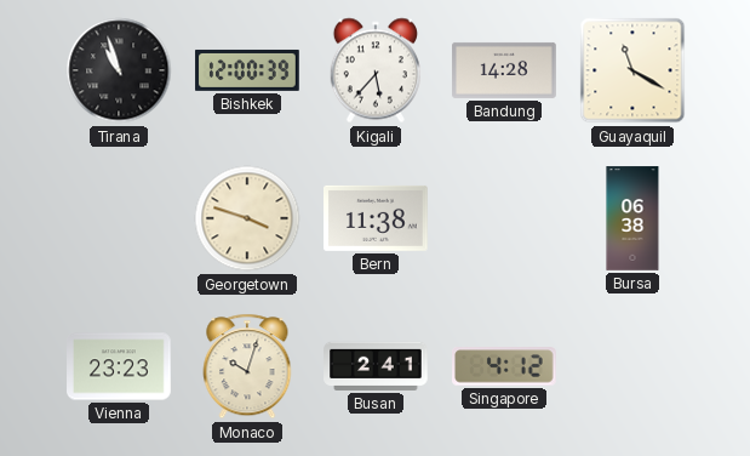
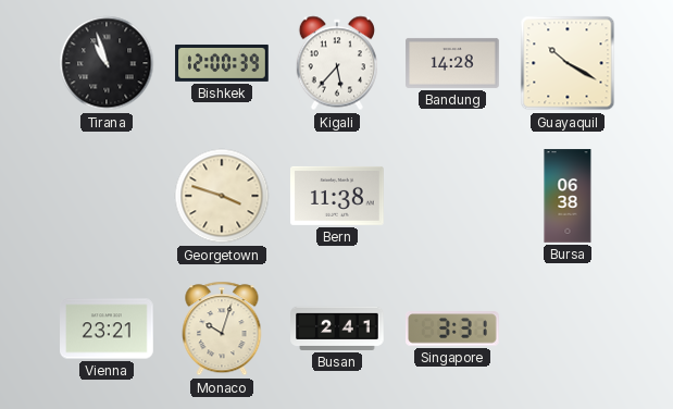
Guayaquil: 11:20 -> 10:20
Vienna: 23:23 -> 23:21
Singapore: 4:12 -> 3:31
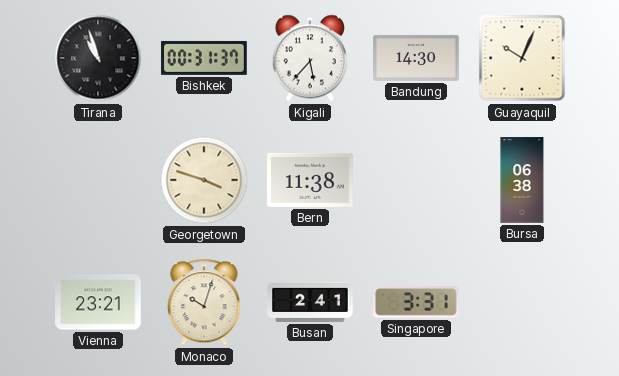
Bishkek: 12:00 -> 00:31
Bandung: 14:28 -> 14:30
Guayaquil: 10:20 -> 10:04
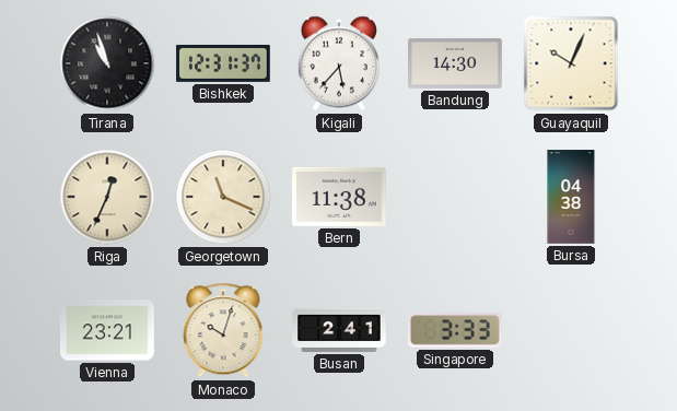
Bishkek: 00:31 -> 12:31
Riga: none -> 12:34
Georgetown: 3:48 -> 11:19
Bursa: 06:38 -> 04:38
Singapore: 3:31 -> 3:33
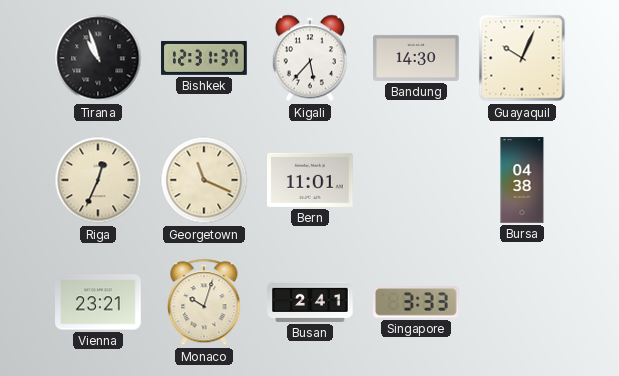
Bern: 11:38 -> 11:01
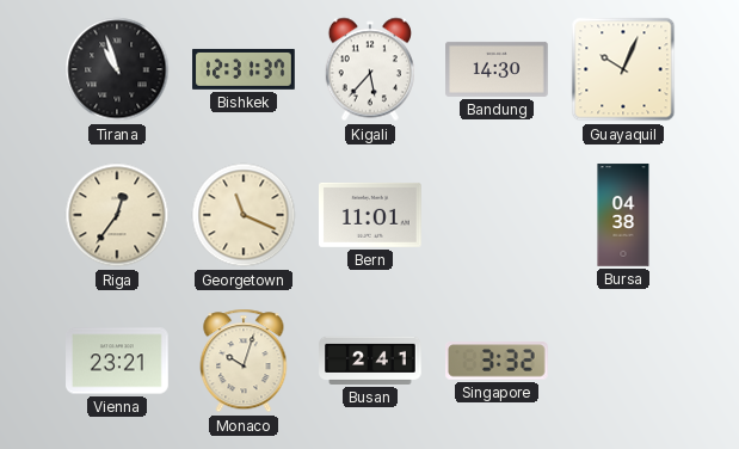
Riga: 12:34 -> 12:36
Singapore: 3:33 -> 3:32
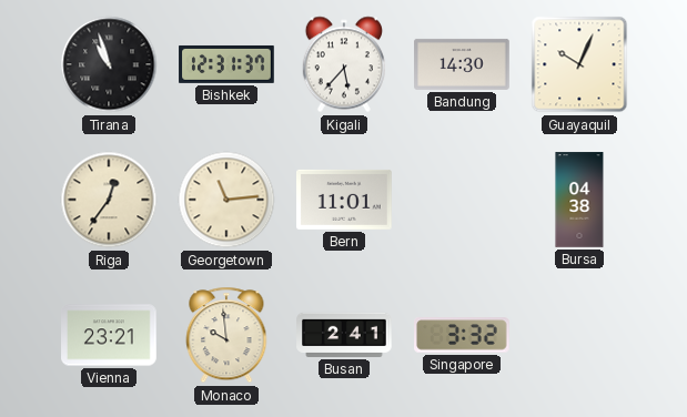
Georgetown: 11:19 -> 11:14
Monaco: 10:03 -> 9:59
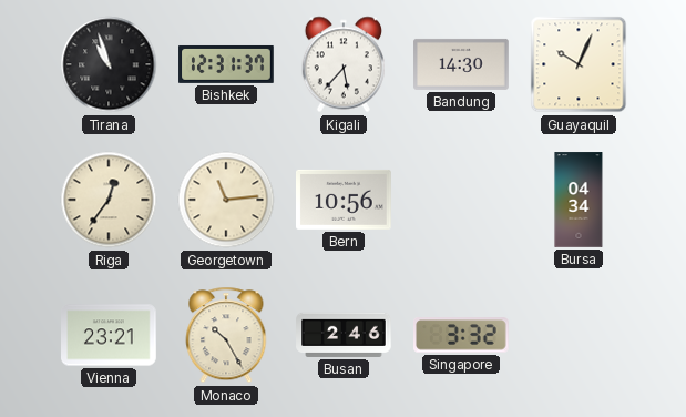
Bern: 11:01 -> 10:56
Bursa: 04:38 -> 04:34
Monaco: 9:59 -> 10:25
Busan: 2:41 -> 2:46
